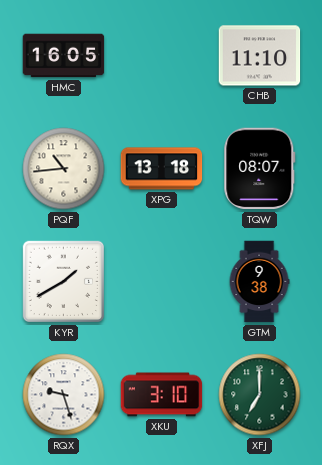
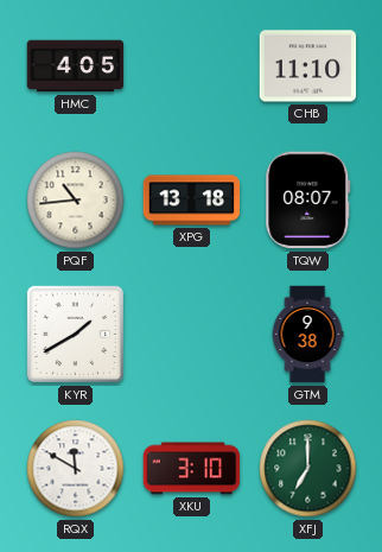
HMC: 16:05 -> 4:05
RQX: 9:27 -> 11:50
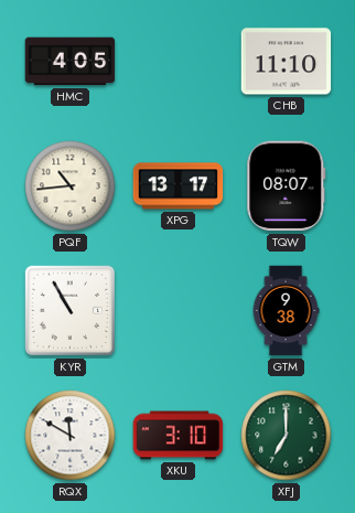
XPG: 13:18 -> 13:17
KYR: 1:40 -> 10:55
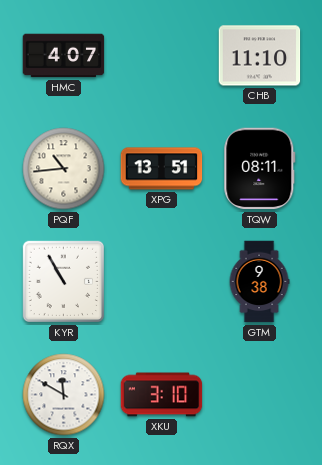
HMC: 4:05 -> 4:07
XPG: 13:17 -> 13:51
TQW: 08:07 -> 08:11
XFJ: 7:00 -> none
